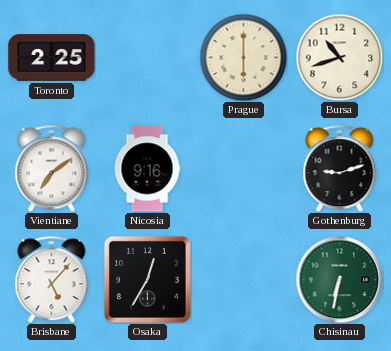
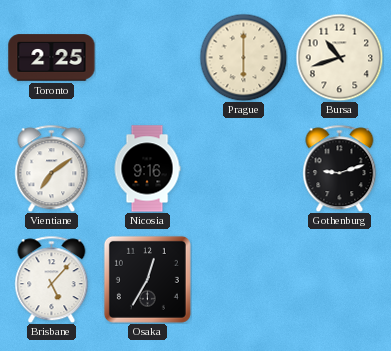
Chisinau: 6:32 -> none
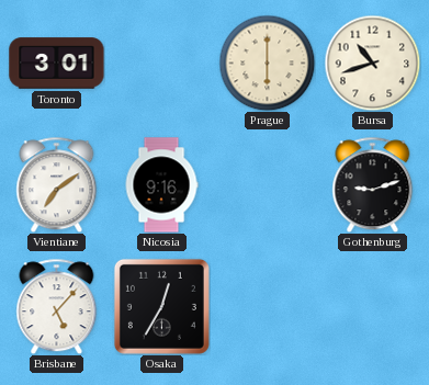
Toronto: 2:25 -> 3:01
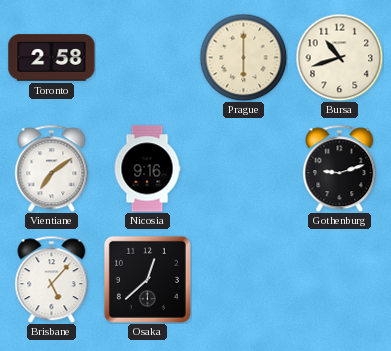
Toronto: 3:01 -> 2:58
Osaka: 12:35 -> 12:38
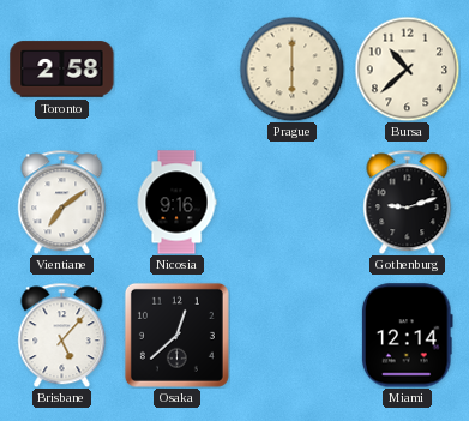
Bursa: 10:42 -> 10:38
Miami: none -> 12:14
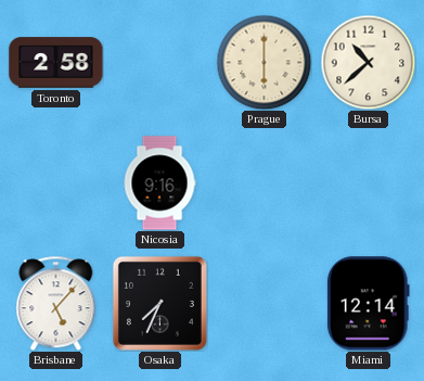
Vientiane: 7:09 -> none
Gothenburg: 9:12 -> none
Osaka: 12:38 -> 7:34
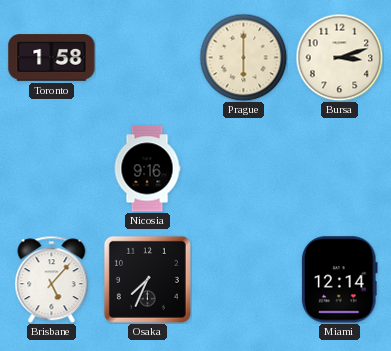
Toronto: 2:58 -> 1:58
Bursa: 10:38 -> 3:12
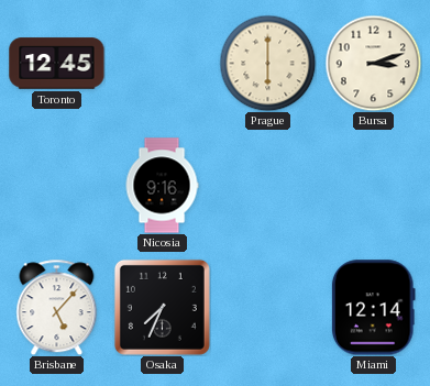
Toronto: 1:58 -> 12:45
